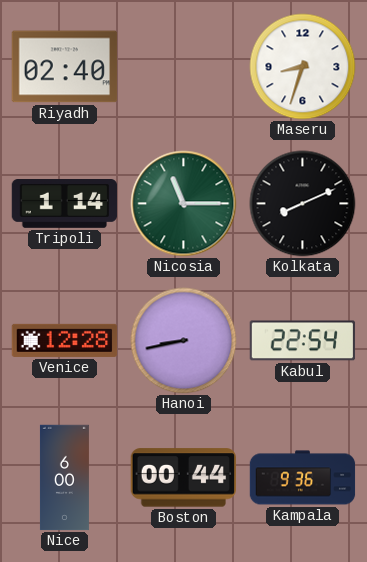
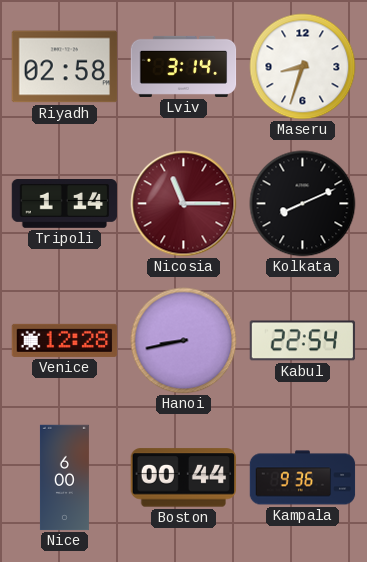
Riyadh: 02:40 -> 02:58
Lviv: none -> 3:14
Nicosia dial: green -> burgundy
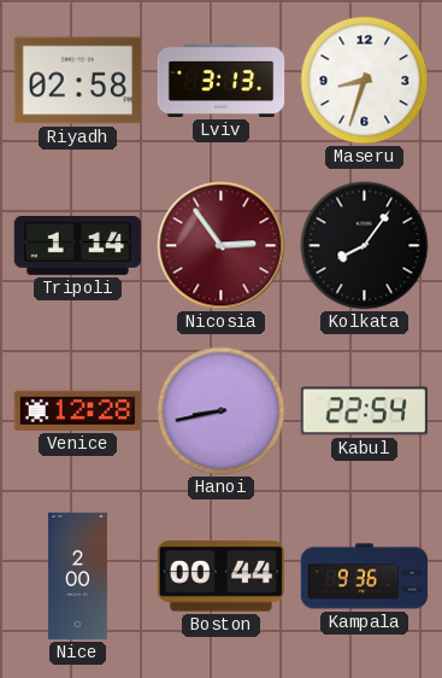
Lviv: 3:14 -> 3:13
Nicosia: 11:15 -> 2:54
Kolkata: 8:11 -> 8:06
Nice: 6:00 -> 2:00
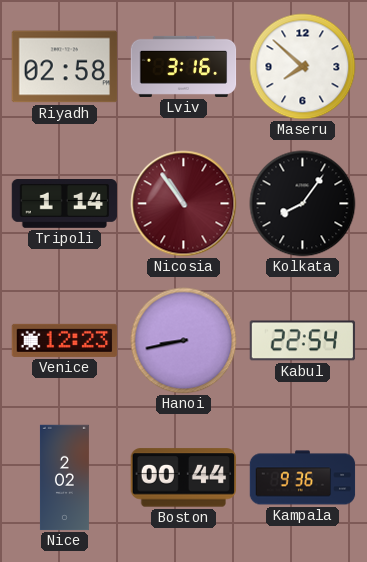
Lviv: 3:13 -> 3:16
Maseru: 8:33 -> 7:52
Nicosia: 2:54 -> 10:54
Venice: 12:28 -> 12:23
Nice: 2:00 -> 2:02
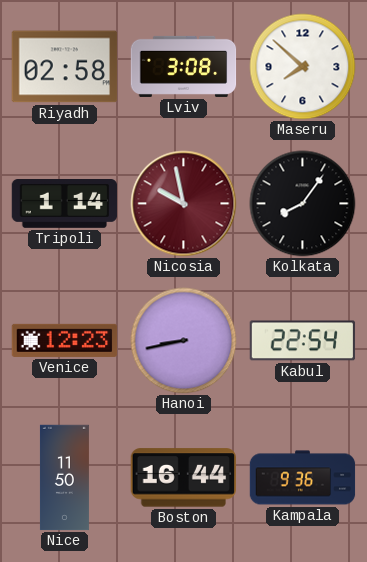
Lviv: 3:16 -> 3:08
Nicosia: 10:54 -> 9:58
Nice: 2:02 -> 11:50
Boston: 00:44 -> 16:44
